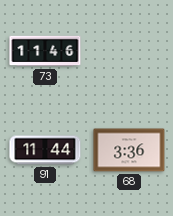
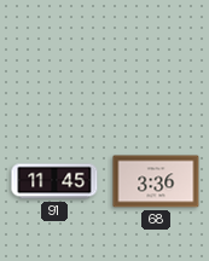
73: 11:46 -> none
91: 11:44 -> 11:45
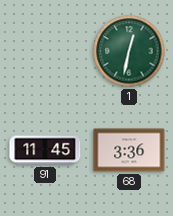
1: none -> 12:32
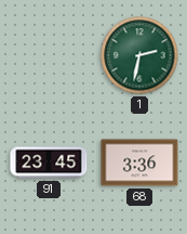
1: 12:32 -> 2:32
91: 11:45 -> 23:45
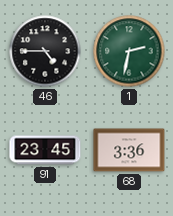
46: none -> 4:45
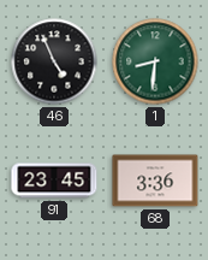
46: 4:45 -> 4:56
1: 2:32 -> 8:31
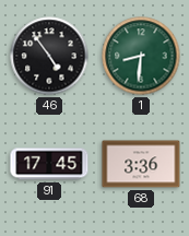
46: 4:56 -> 4:54
91: 23:45 -> 17:45
